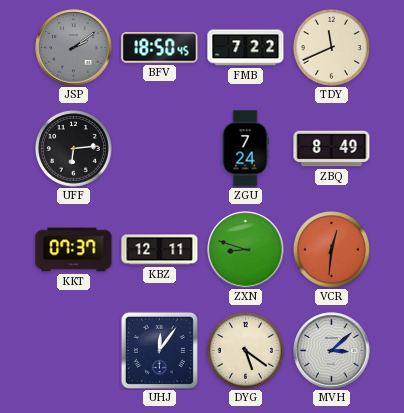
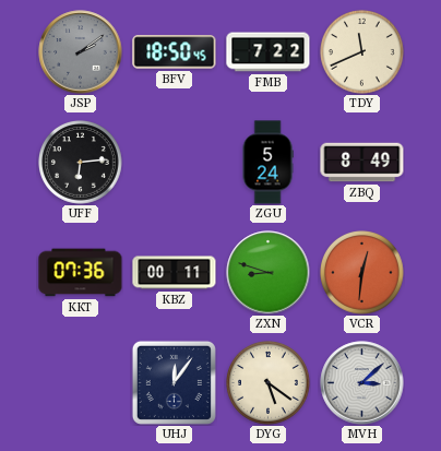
ZGU: 7:24 -> 5:24
KKT: 07:37 -> 07:36
KBZ: 12:11 -> 00:11
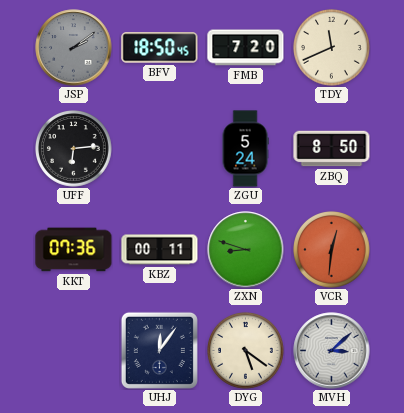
FMB: 7:22 -> 7:20
ZBQ: 8:49 -> 8:50
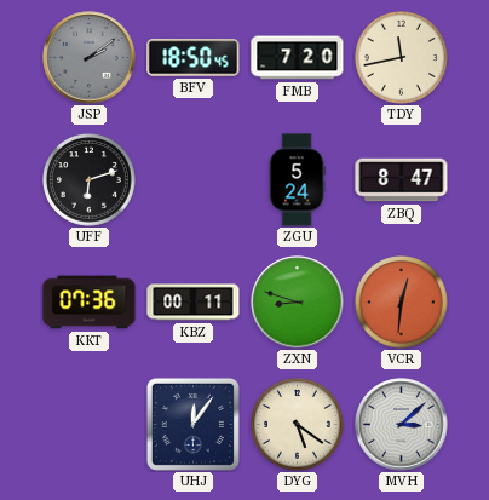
TDY: 11:41 -> 11:43
UFF: 6:14 -> 6:12
ZBQ: 8:50 -> 8:47
